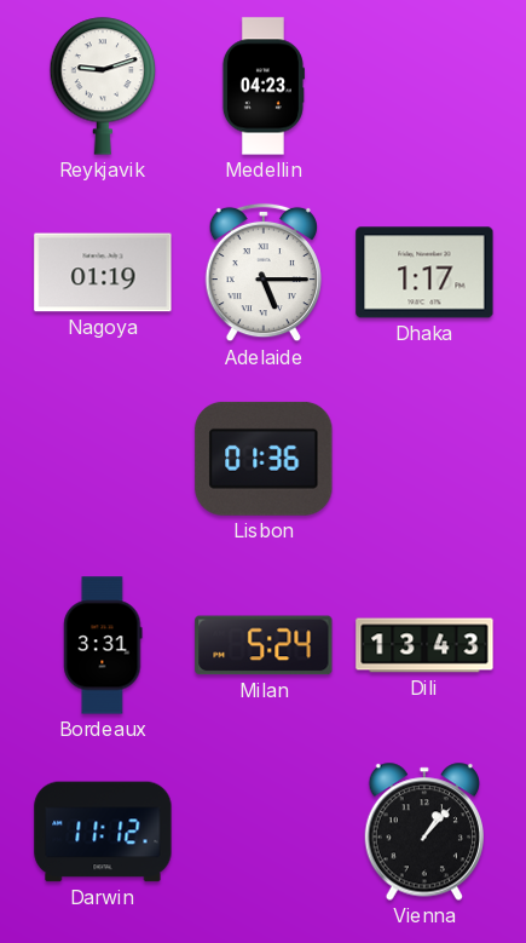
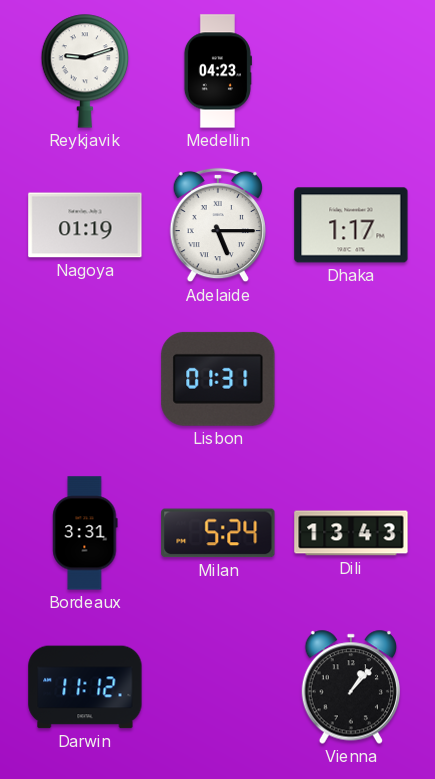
Lisbon: 01:36 -> 01:31
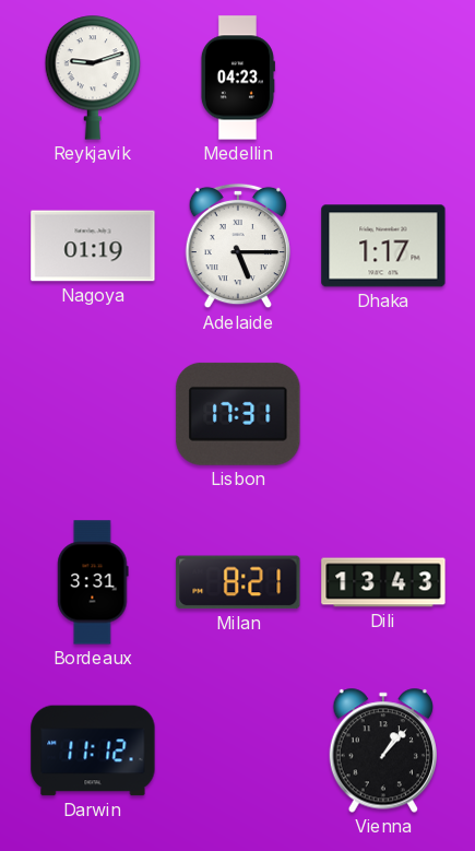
Lisbon: 01:31 -> 17:31
Milan: 5:24 -> 8:21
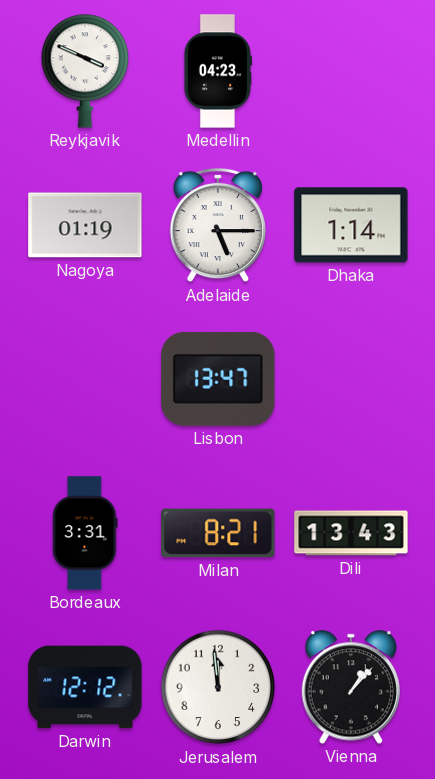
Reykjavik: 9:12 -> 3:49
Dhaka: 1:17 -> 1:14
Lisbon: 17:31 -> 13:47
Darwin: 11:12 -> 12:12
Jerusalem: none -> 11:59
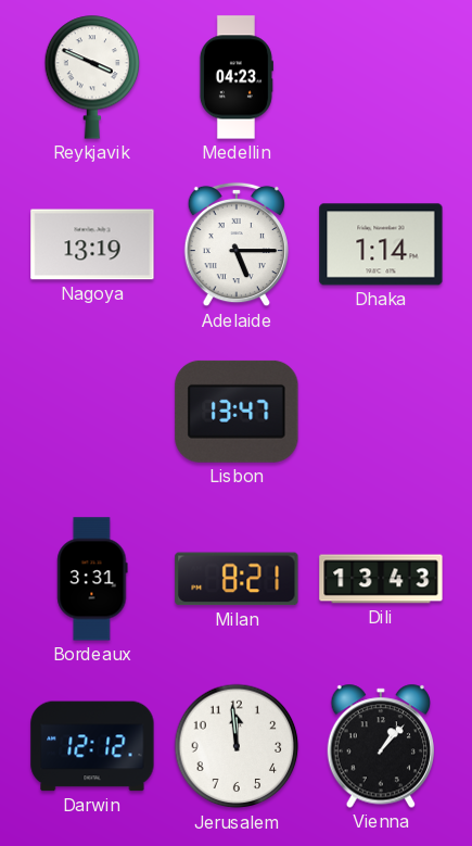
Nagoya: 01:19 -> 13:19
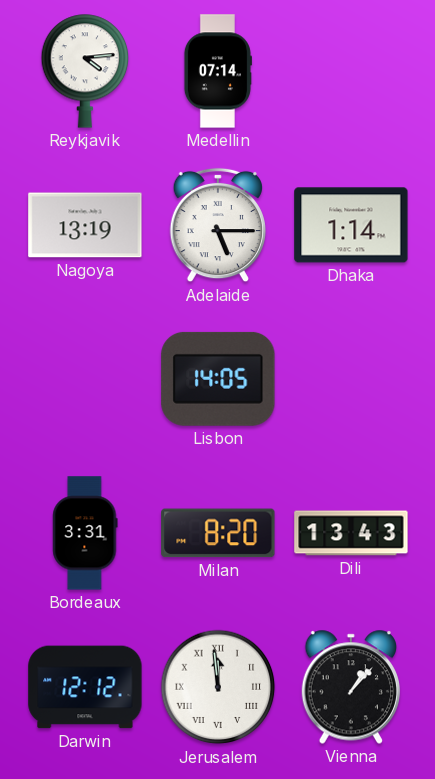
Reykjavik: 3:49 -> 4:14
Medellin: 04:23 -> 07:14
Lisbon: 13:47 -> 14:05
Milan: 8:21 -> 8:20
Jerusalem numerals: Arabic -> Roman
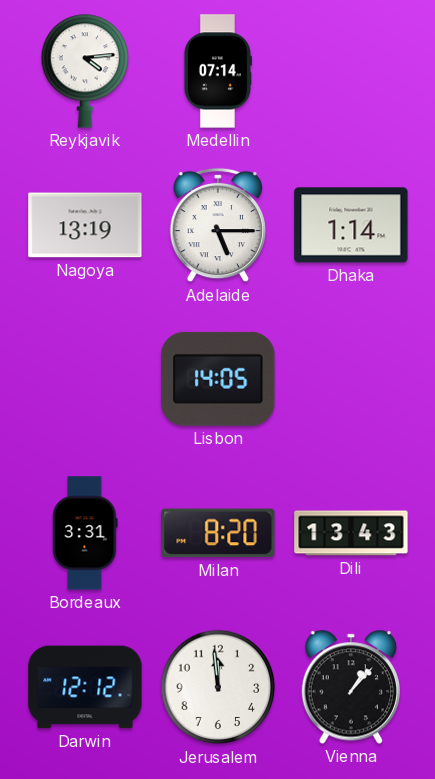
Jerusalem numerals: Roman -> Arabic
